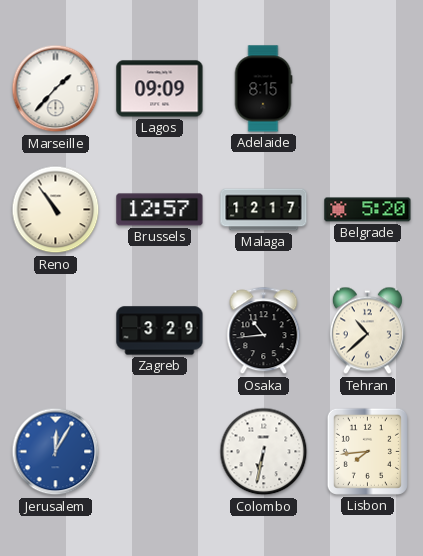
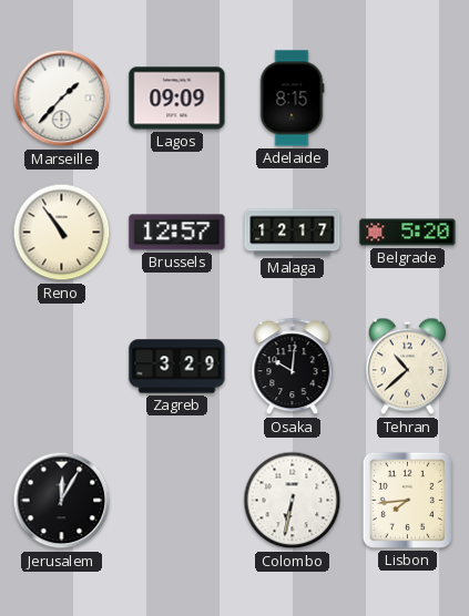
Osaka: 10:44 -> 10:01
Jerusalem dial: blue -> black
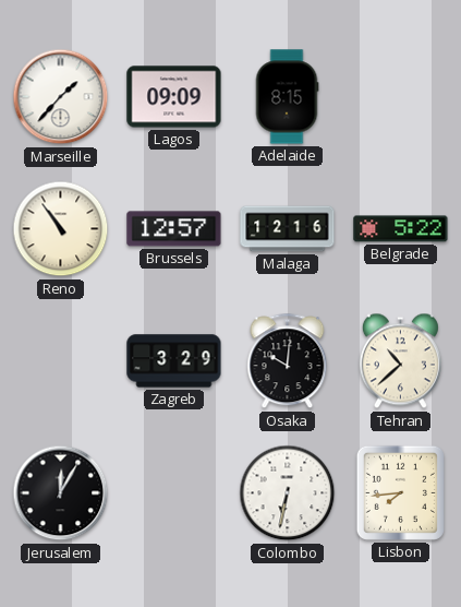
Malaga: 12:17 -> 12:16
Belgrade: 5:20 -> 5:22
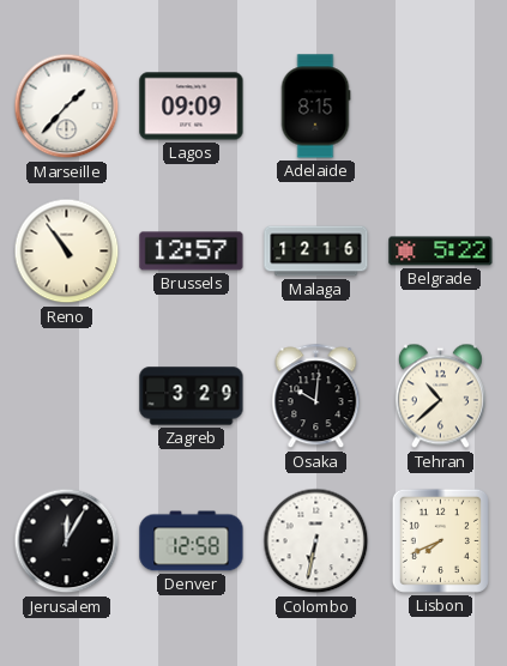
Denver: none -> 12:58
Lisbon: 7:44 -> 7:41
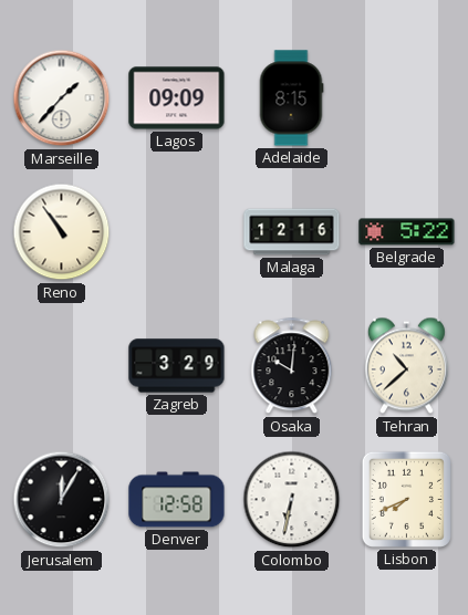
Brussels: 12:57 -> none
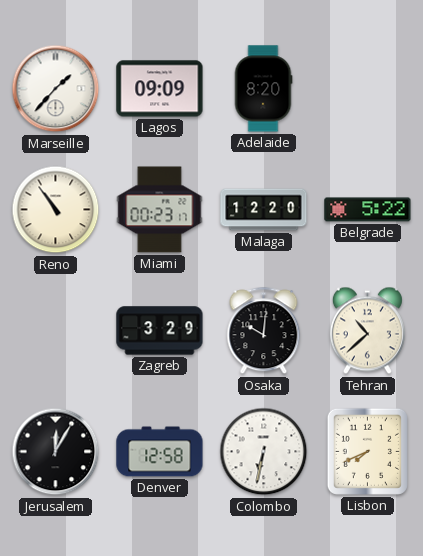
Adelaide: 8:15 -> 8:20
Miami: none -> 00:23
Malaga: 12:16 -> 12:20
